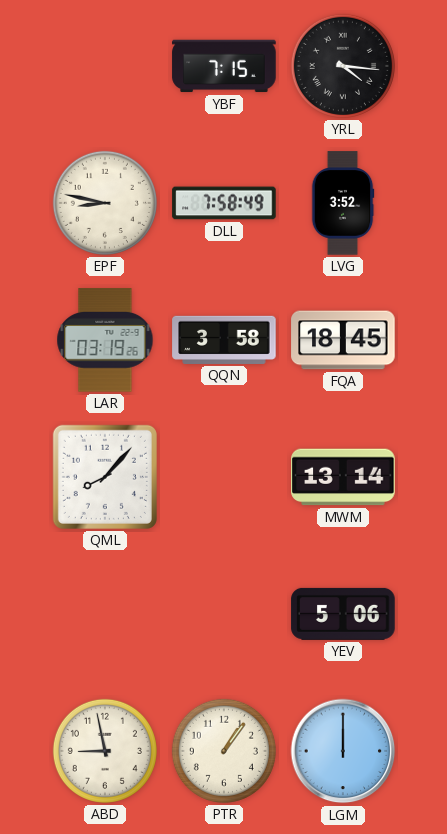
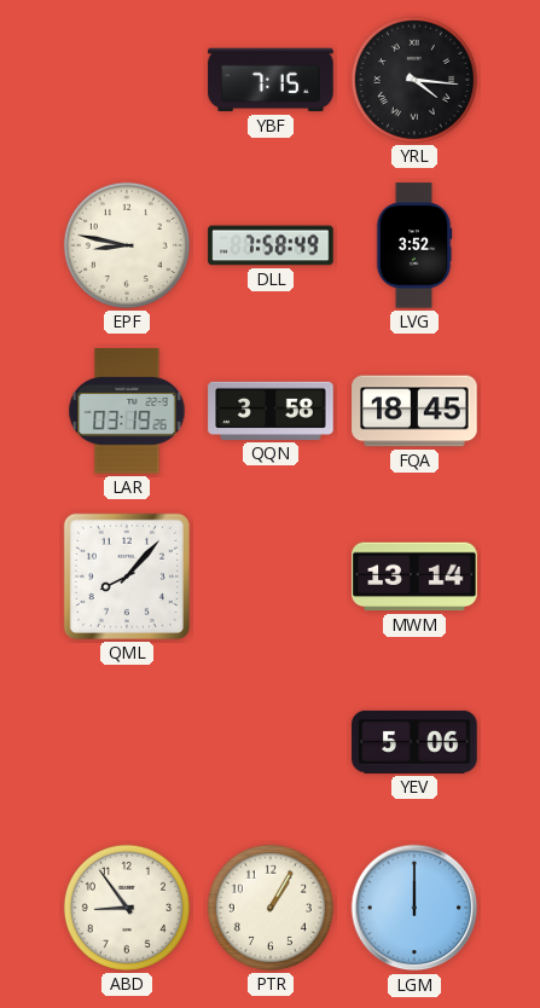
ABD: 8:58 -> 8:54
PTR: 1:06 -> 1:05
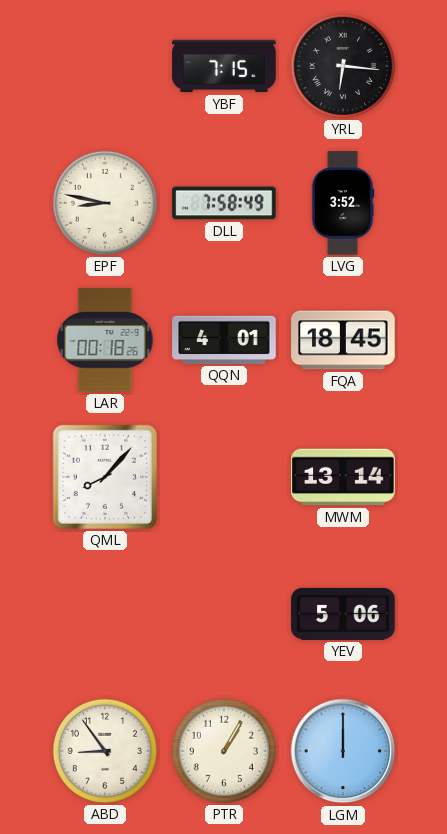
YRL: 4:16 -> 6:16
LAR: 03:19 -> 00:18
QQN: 3:58 -> 4:01
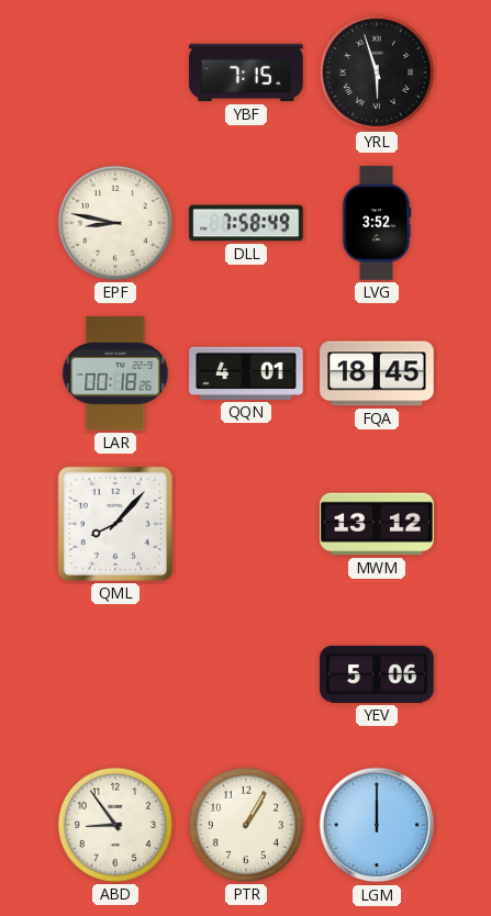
YRL: 6:16 -> 5:57
MWM: 13:14 -> 13:12
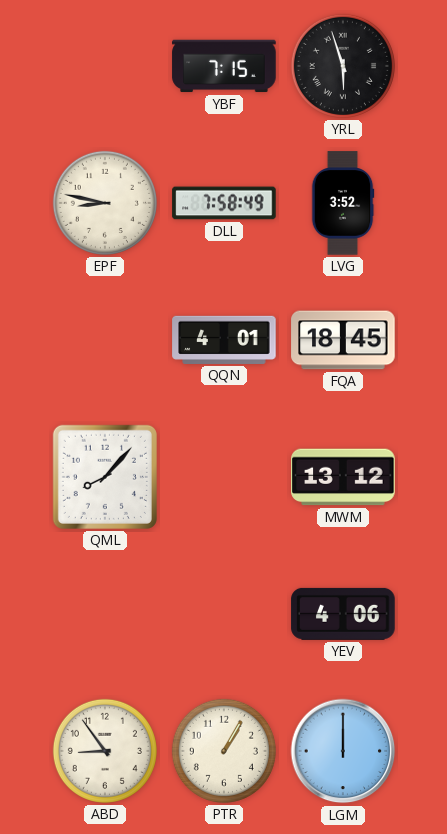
LAR: 00:18 -> none
YEV: 5:06 -> 4:06
